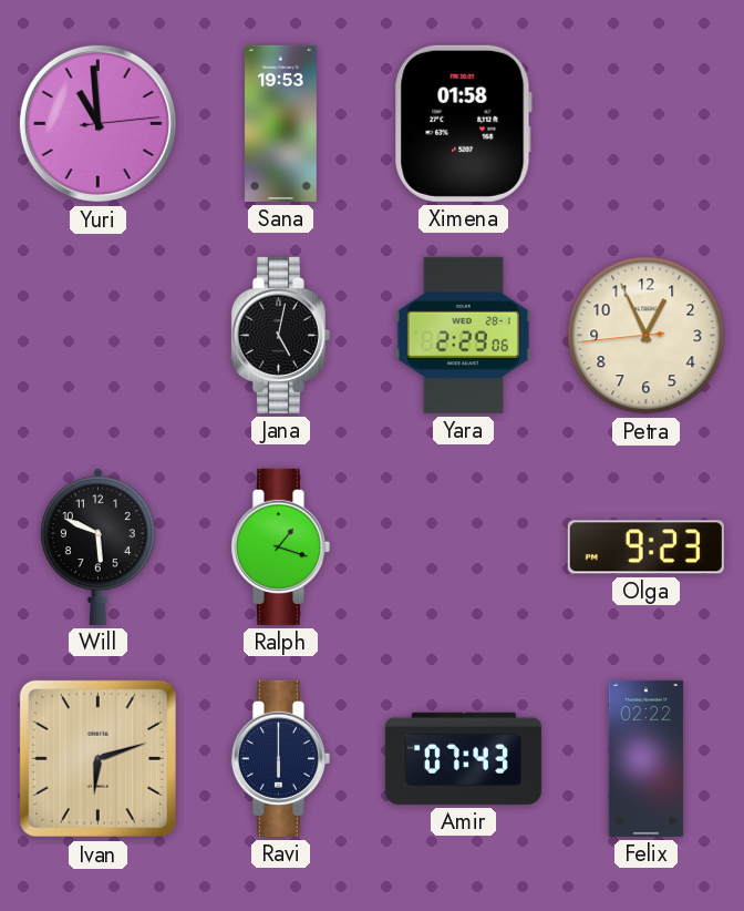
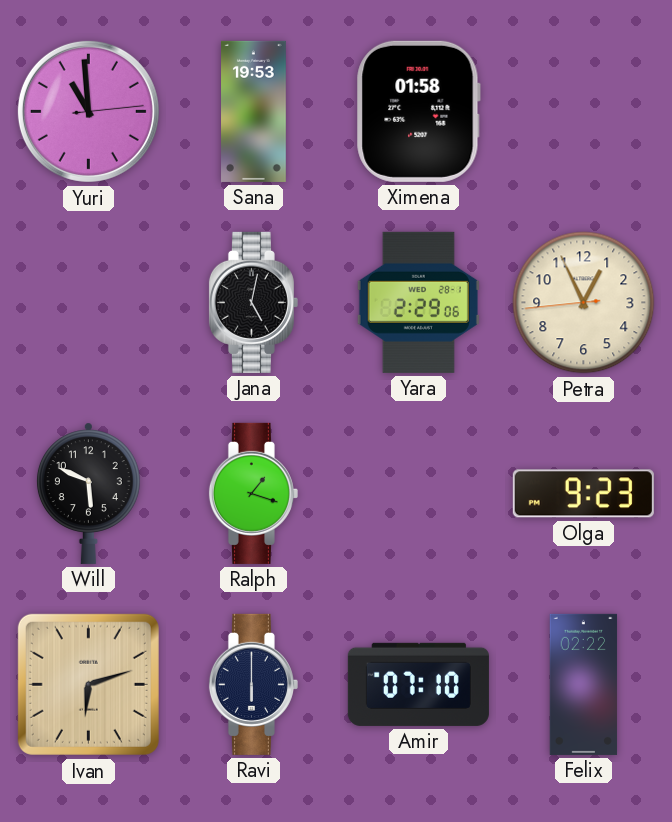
Amir: 07:43 -> 07:10
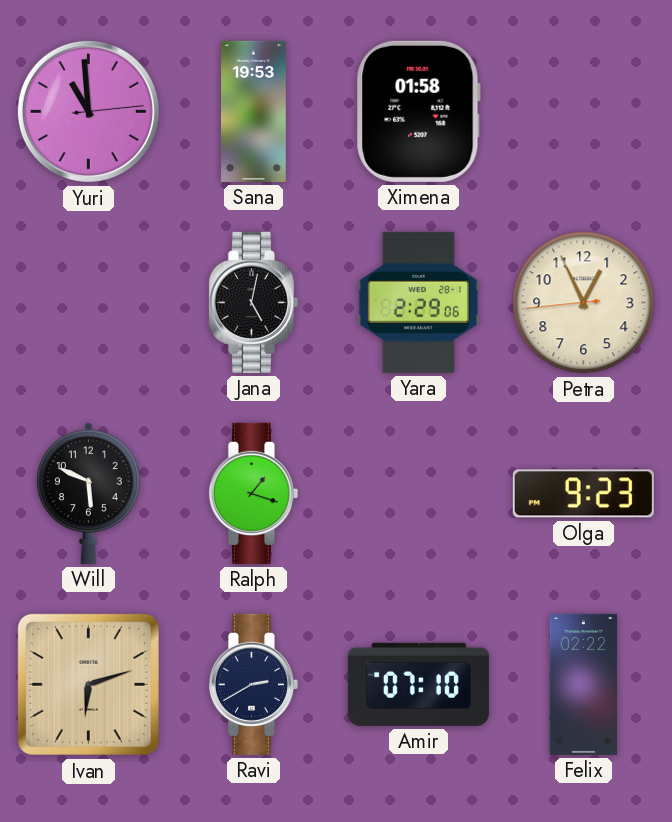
Ravi: 6:00 -> 2:40
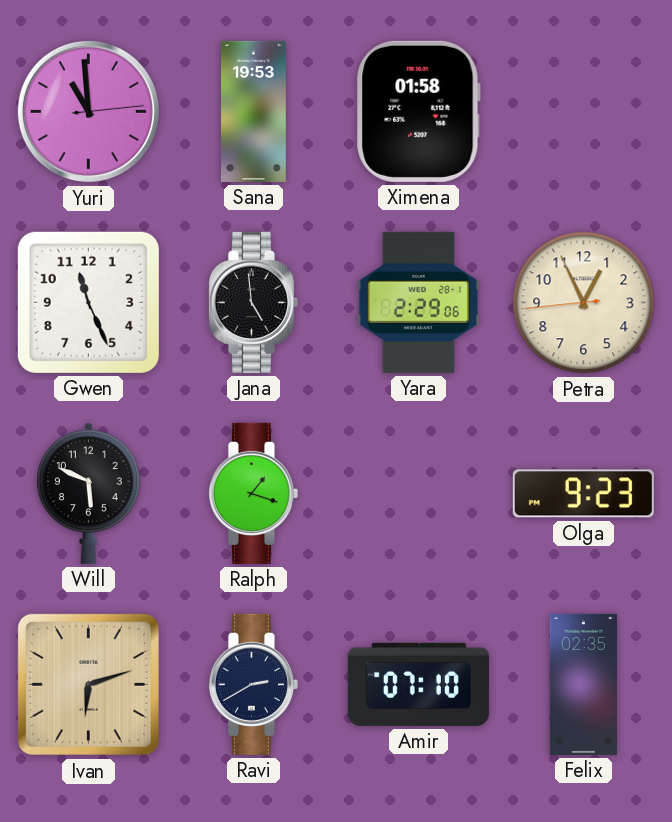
Gwen: none -> 11:26
Jana: 5:02 -> 4:59
Felix: 02:22 -> 02:35
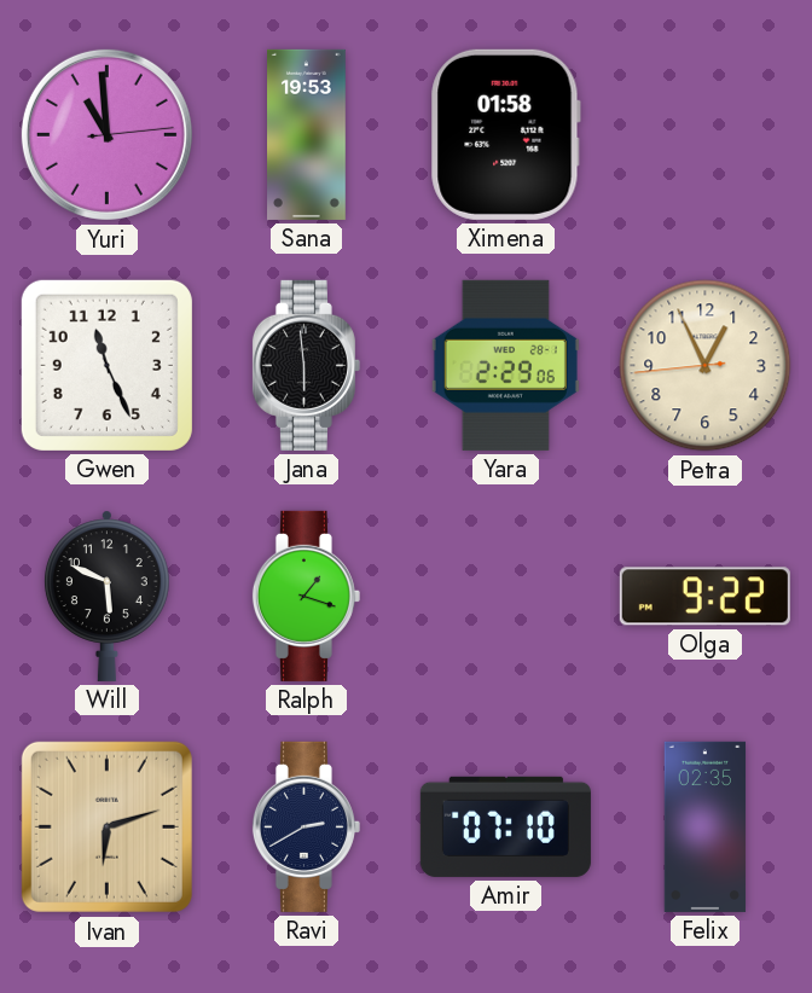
Jana: 4:59 -> 5:59
Olga: 9:23 -> 9:22
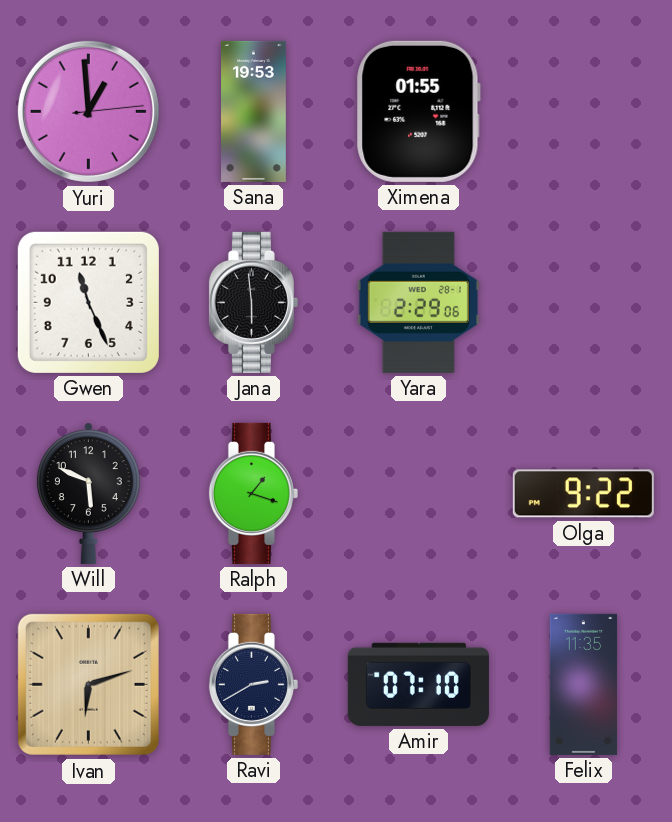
Yuri: 10:59 -> 12:59
Ximena: 01:58 -> 01:55
Petra: 12:55 -> none
Felix: 02:35 -> 11:35
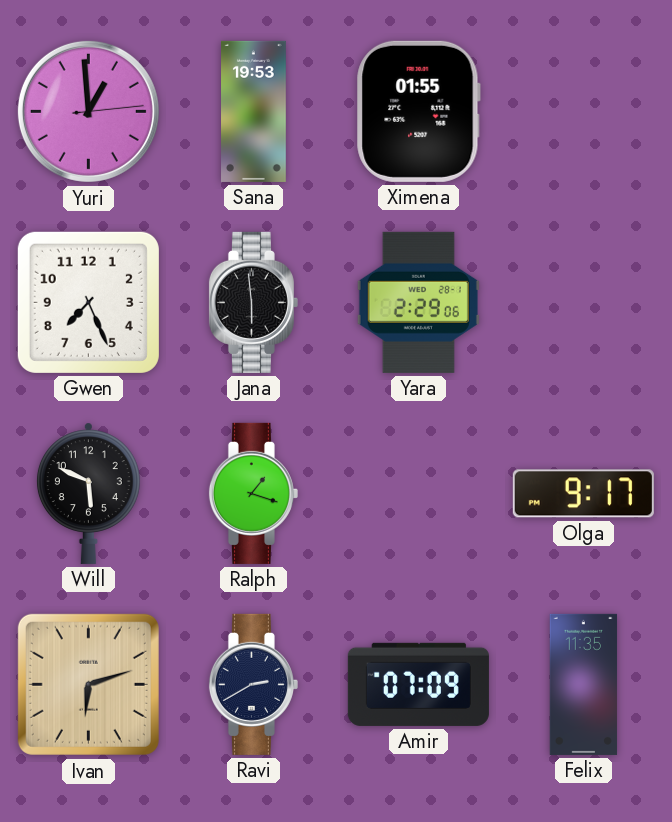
Gwen: 11:26 -> 7:26
Olga: 9:22 -> 9:17
Amir: 07:10 -> 07:09
